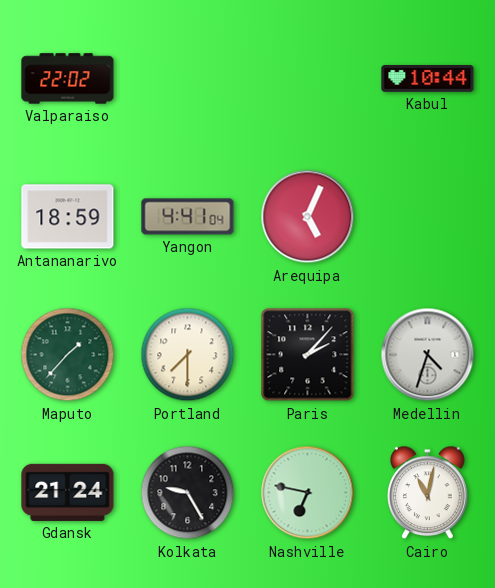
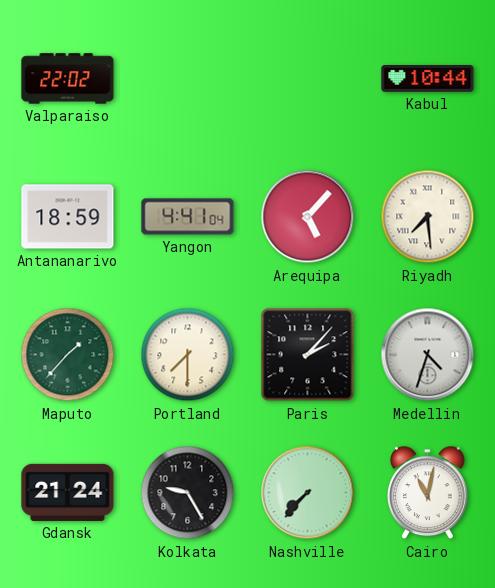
Arequipa: 5:04 -> 5:07
Riyadh: none -> 7:29
Nashville: 6:47 -> 7:37
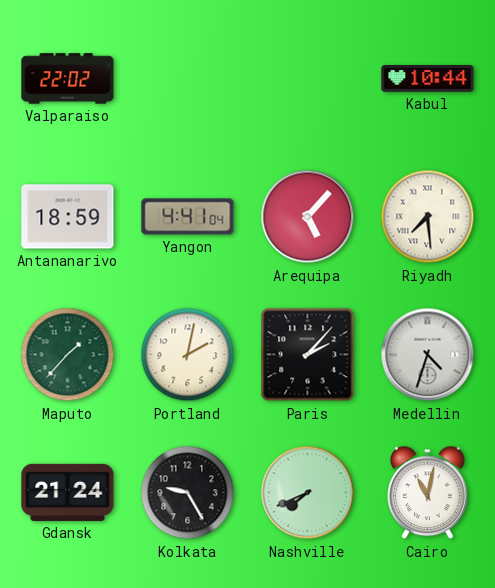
Portland: 7:30 -> 2:02
Nashville: 7:37 -> 7:41
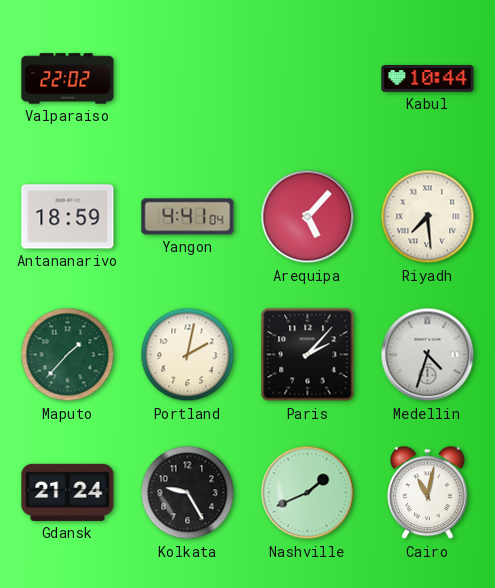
Nashville: 7:41 -> 1:41
